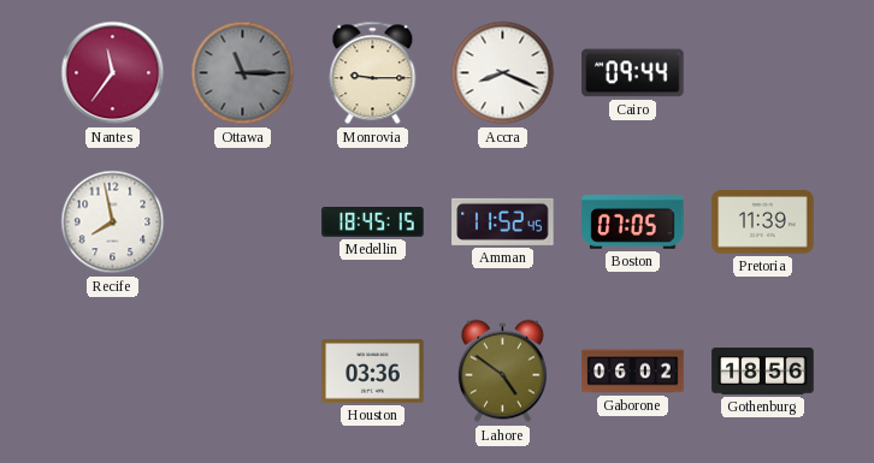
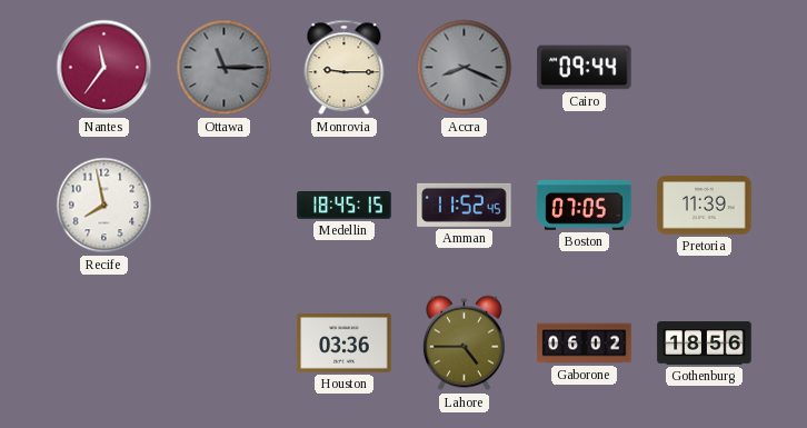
Accra dial: white -> grey
Lahore: 4:51 -> 4:45
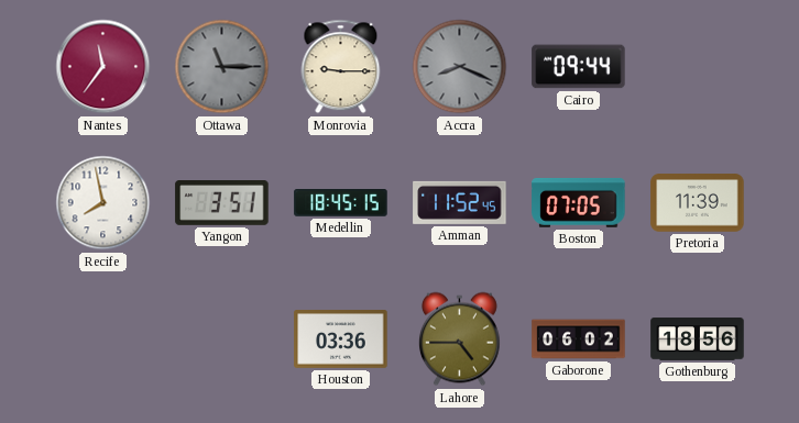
Yangon: none -> 3:51
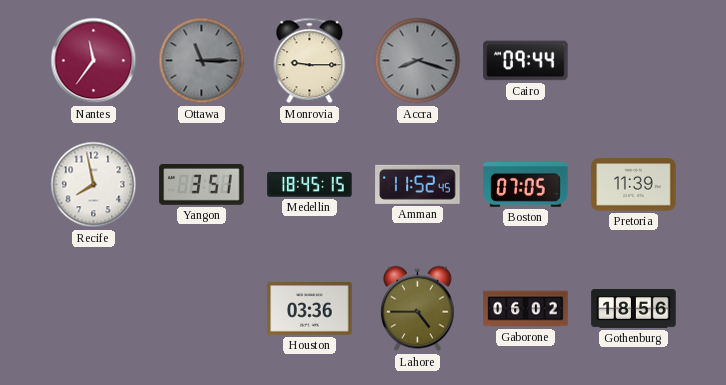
Accra: 8:19 -> 8:18
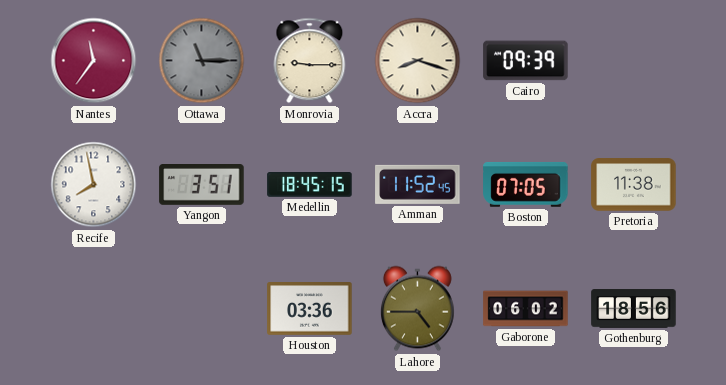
Accra dial: grey -> cream
Cairo: 09:44 -> 09:39
Pretoria: 11:39 -> 11:38
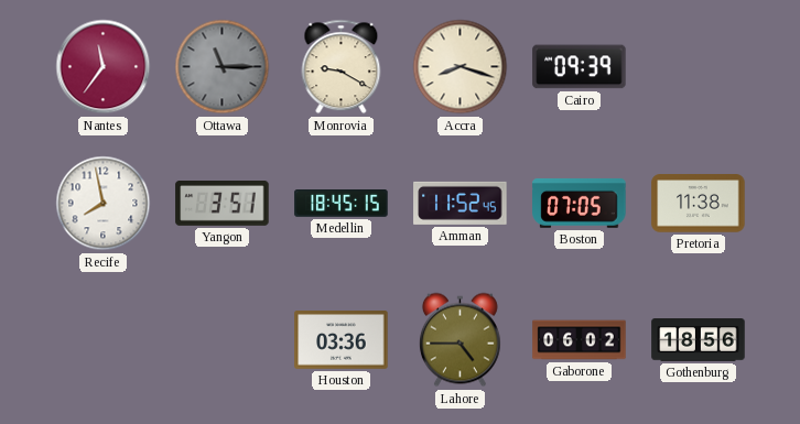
Monrovia: 9:15 -> 9:20
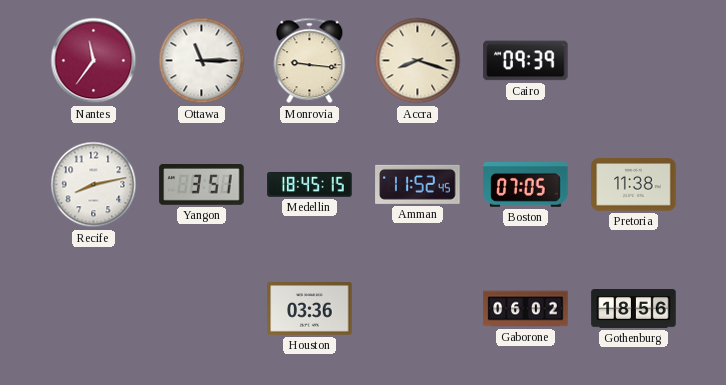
Ottawa dial: grey -> white
Monrovia: 9:20 -> 9:16
Recife: 7:58 -> 8:13
Lahore: 4:45 -> none
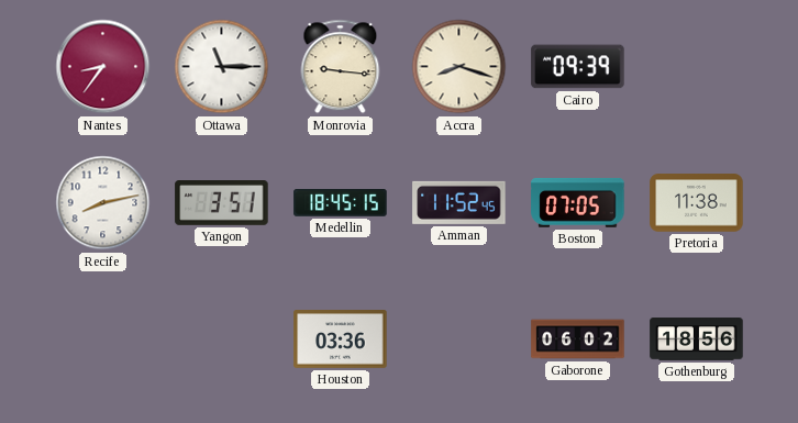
Nantes: 11:36 -> 8:36
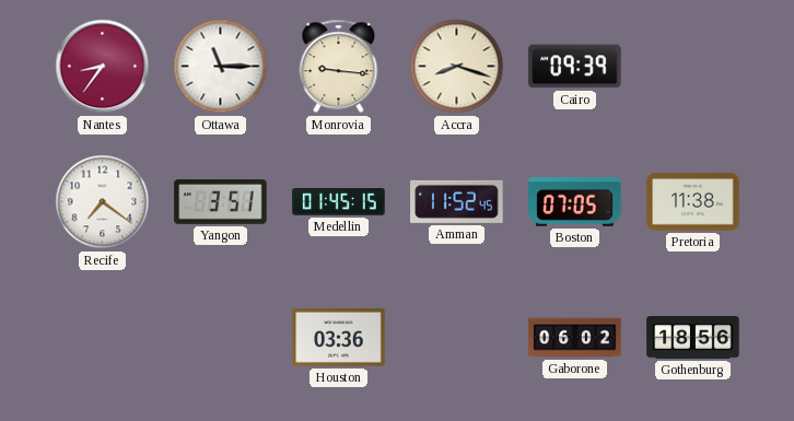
Recife: 8:13 -> 7:21
Medellin: 18:45 -> 01:45
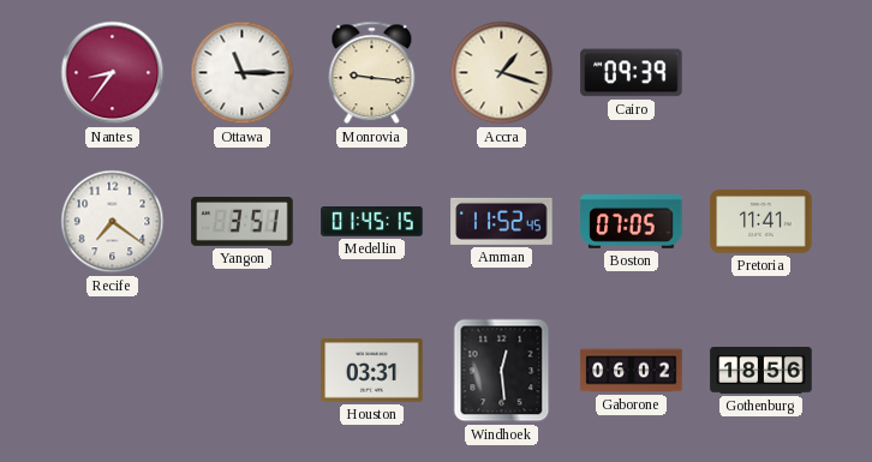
Accra: 8:18 -> 1:18
Pretoria: 11:38 -> 11:41
Houston: 03:36 -> 03:31
Windhoek: none -> 12:29
